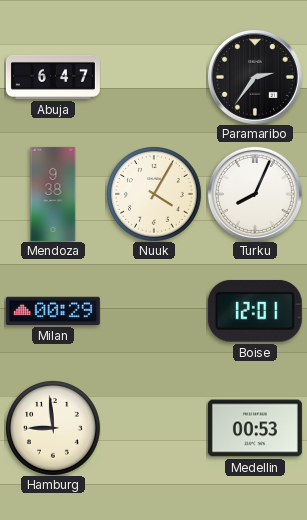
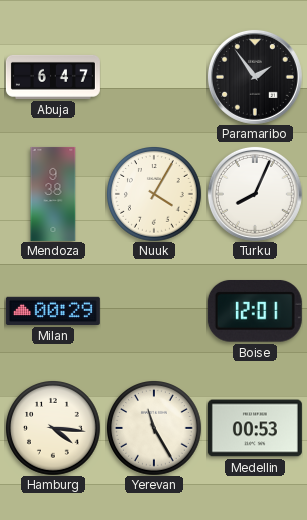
Paramaribo: 2:36 -> 1:54
Hamburg: 8:59 -> 4:16
Yerevan: none -> 11:25
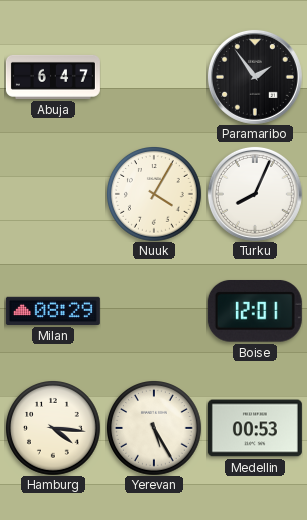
Mendoza: 9:38 -> none
Milan: 00:29 -> 08:29
Yerevan: 11:25 -> 5:25
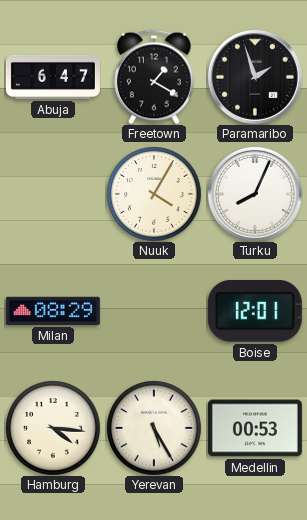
Freetown: none -> 1:20
Paramaribo: 1:54 -> 1:57
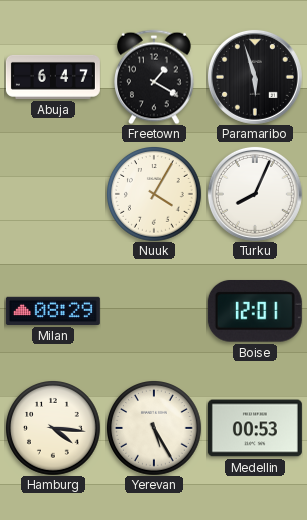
Paramaribo: 1:57 -> 5:57
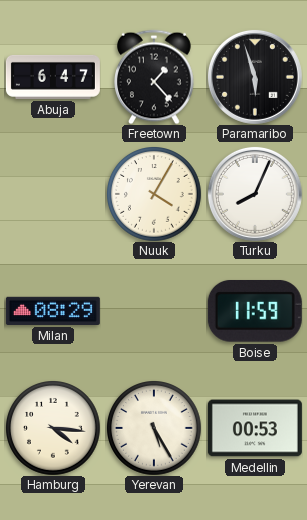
Freetown: 1:20 -> 1:23
Boise: 12:01 -> 11:59
